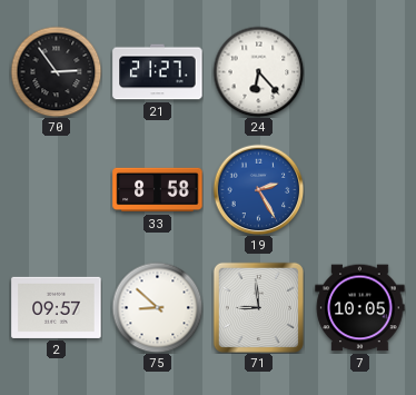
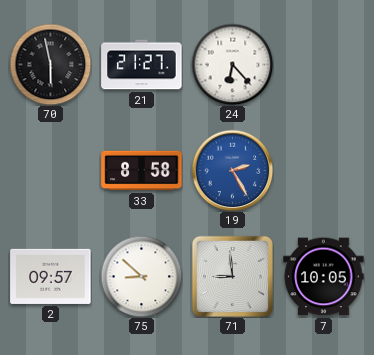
70: 2:54 -> 5:58
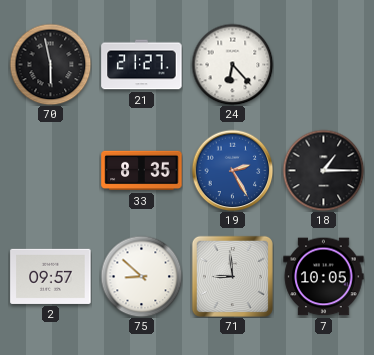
33: 8:58 -> 8:35
18: none -> 1:15
